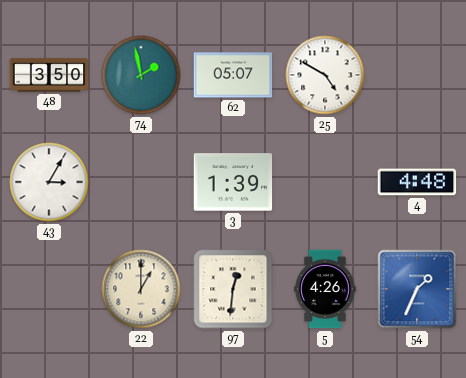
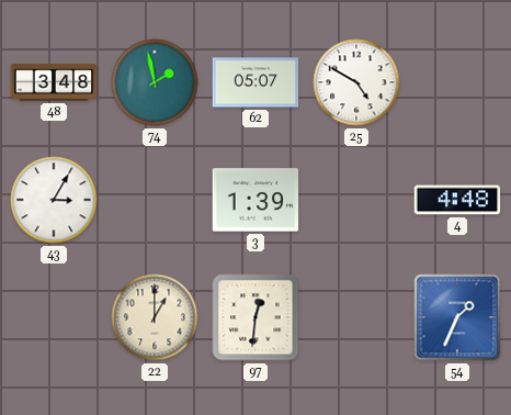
48: 3:50 -> 3:48
5: 4:26 -> none
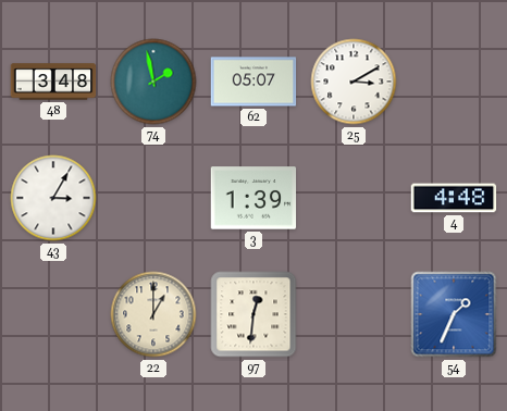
25: 4:50 -> 3:10
